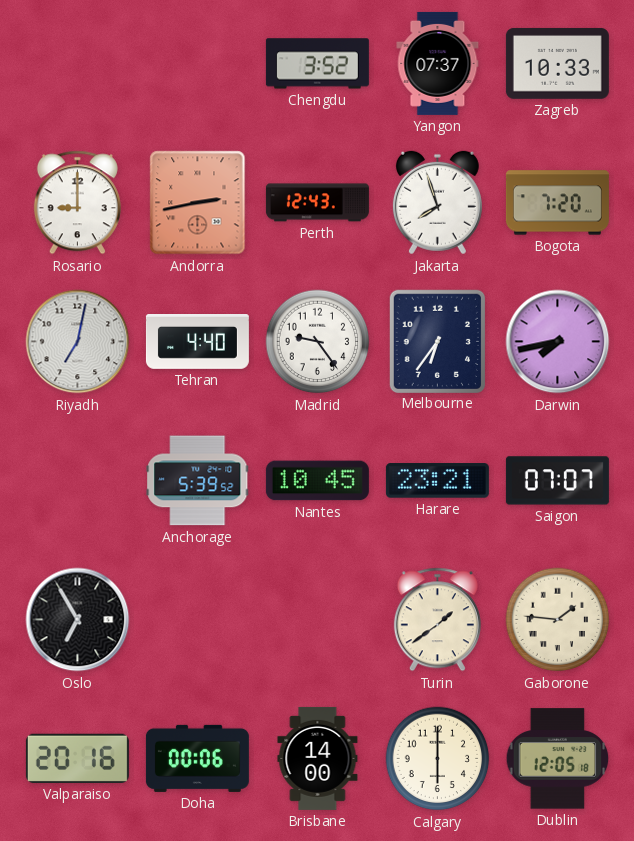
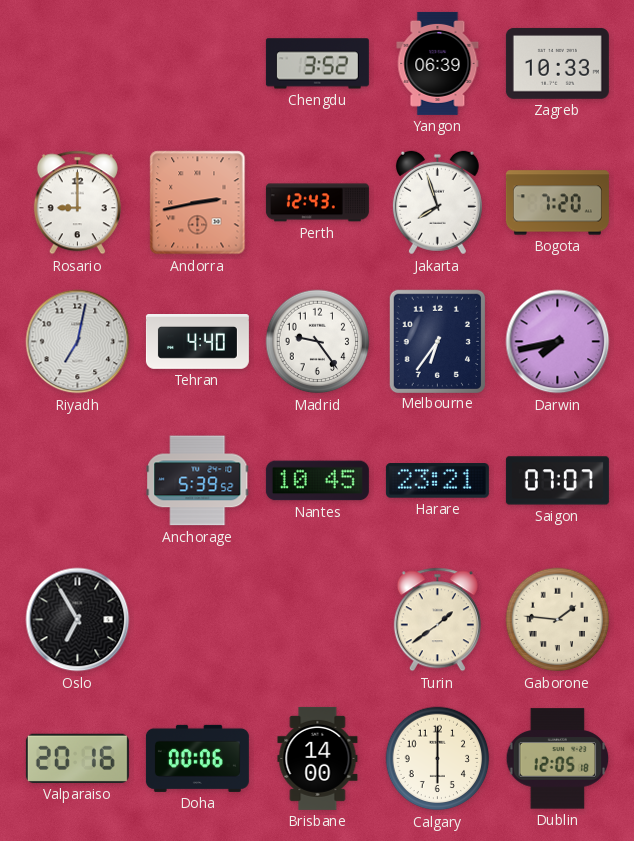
Yangon: 07:37 -> 06:39
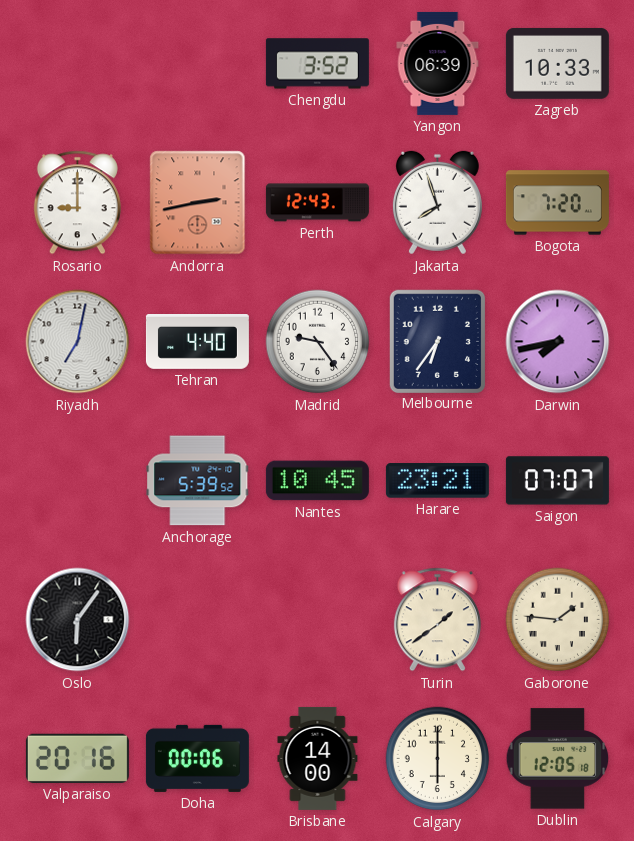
Oslo: 6:55 -> 6:06
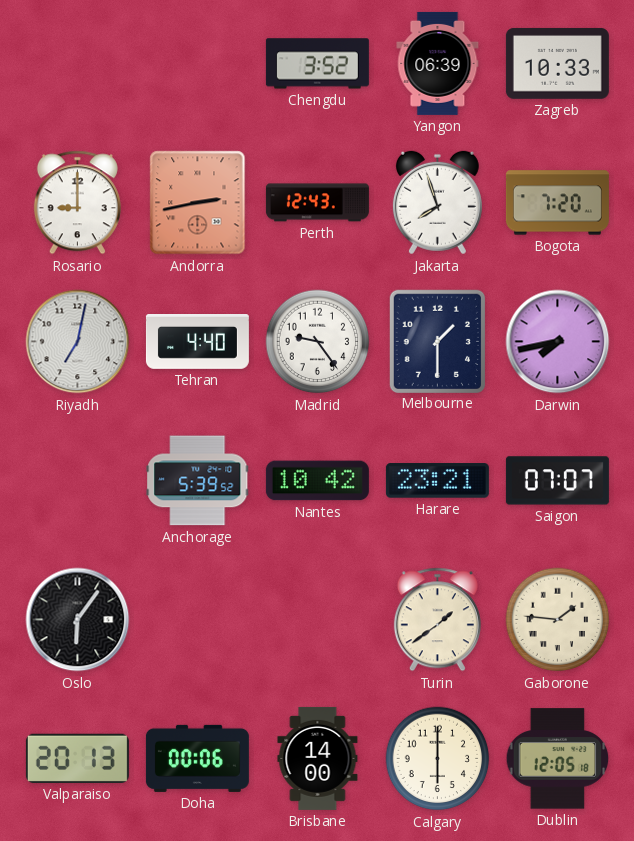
Melbourne: 6:36 -> 1:30
Nantes: 10:45 -> 10:42
Valparaiso: 20:16 -> 20:13
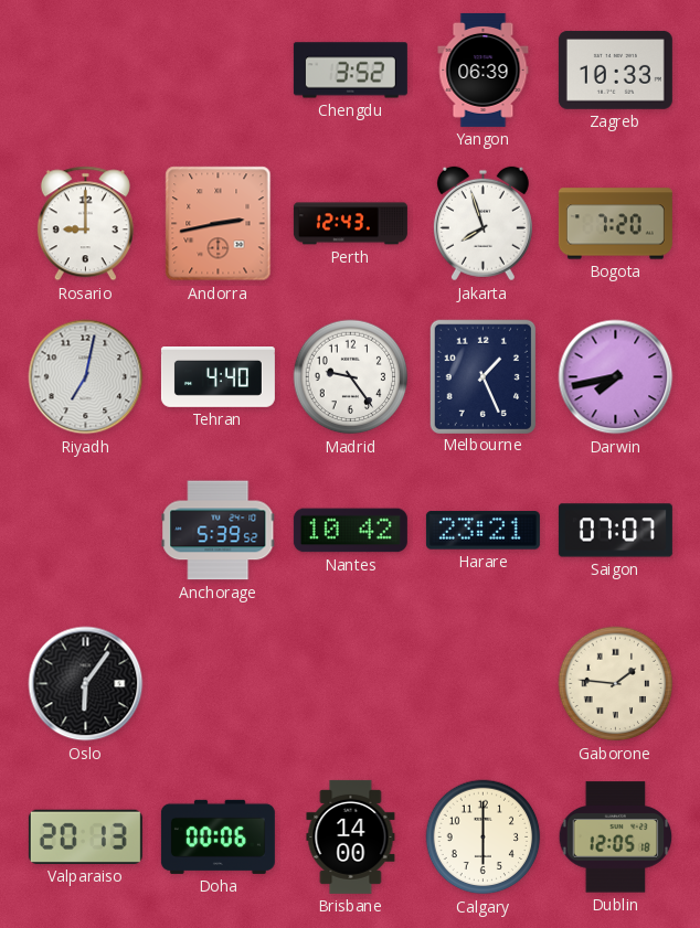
Melbourne: 1:30 -> 1:26
Turin: 1:39 -> none
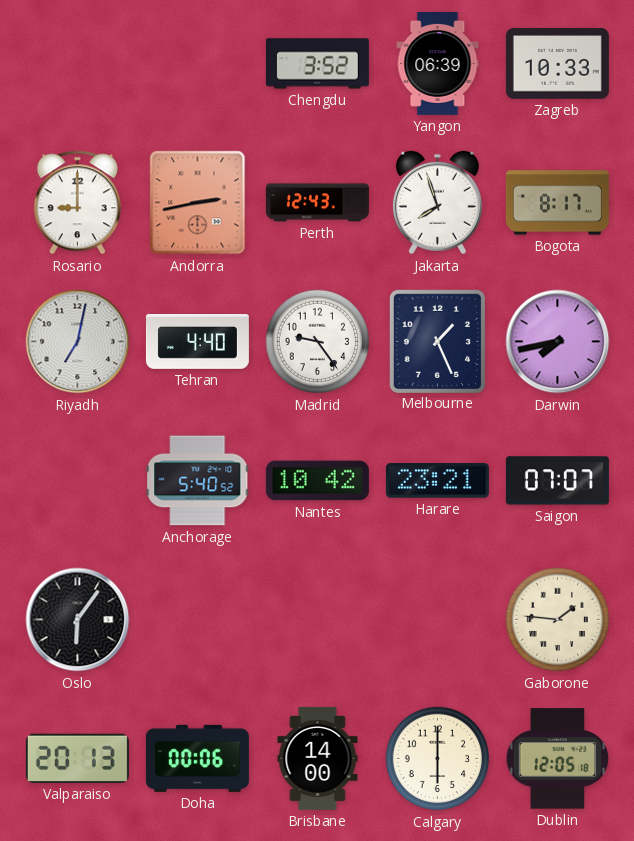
Bogota: 7:20 -> 8:17
Anchorage: 5:39 -> 5:40
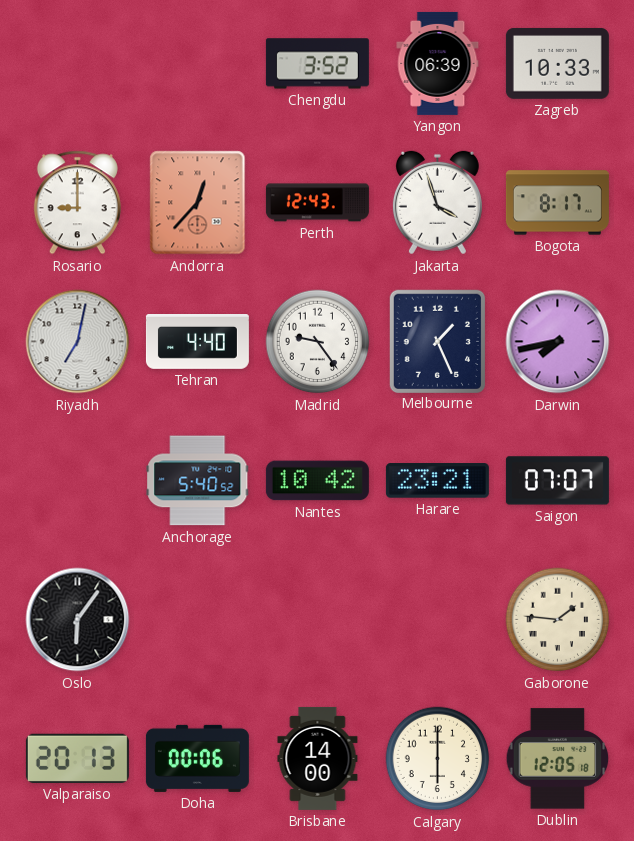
Andorra: 2:43 -> 12:37
Jakarta: 7:57 -> 3:57
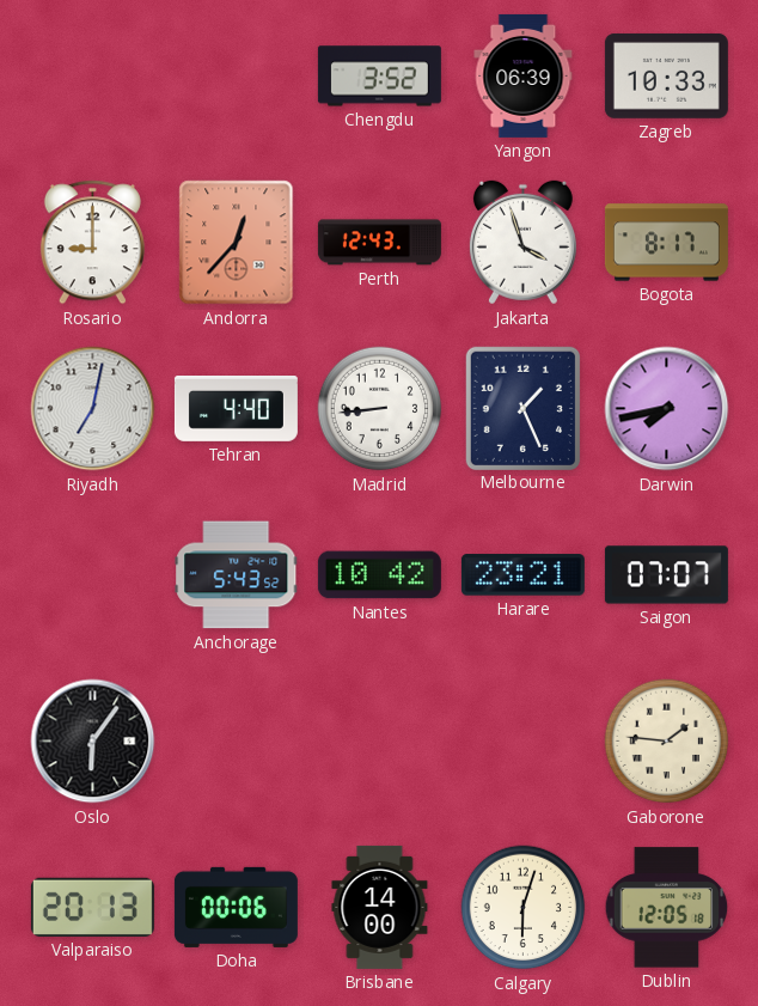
Madrid: 9:24 -> 8:44
Anchorage: 5:40 -> 5:43
Calgary: 6:00 -> 6:03
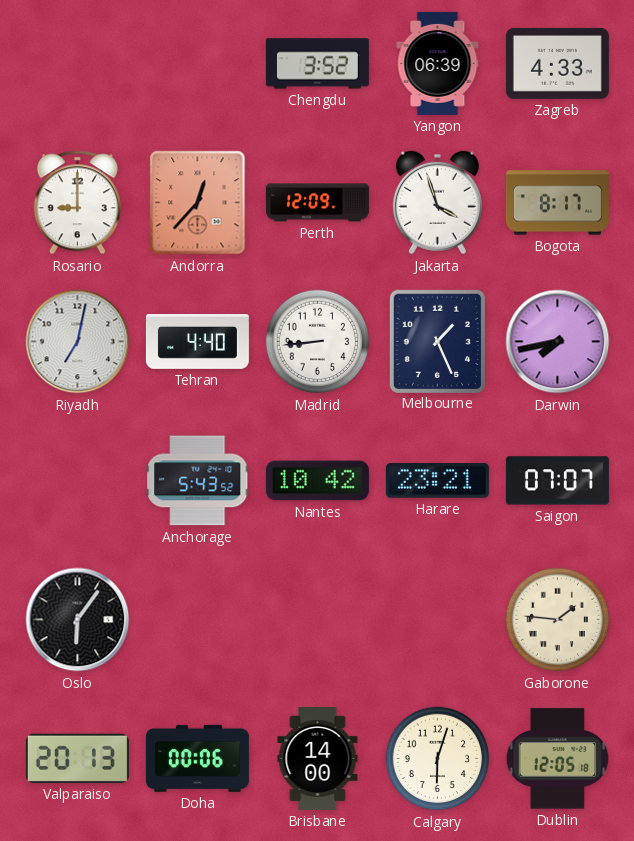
Zagreb: 10:33 -> 4:33
Perth: 12:43 -> 12:09
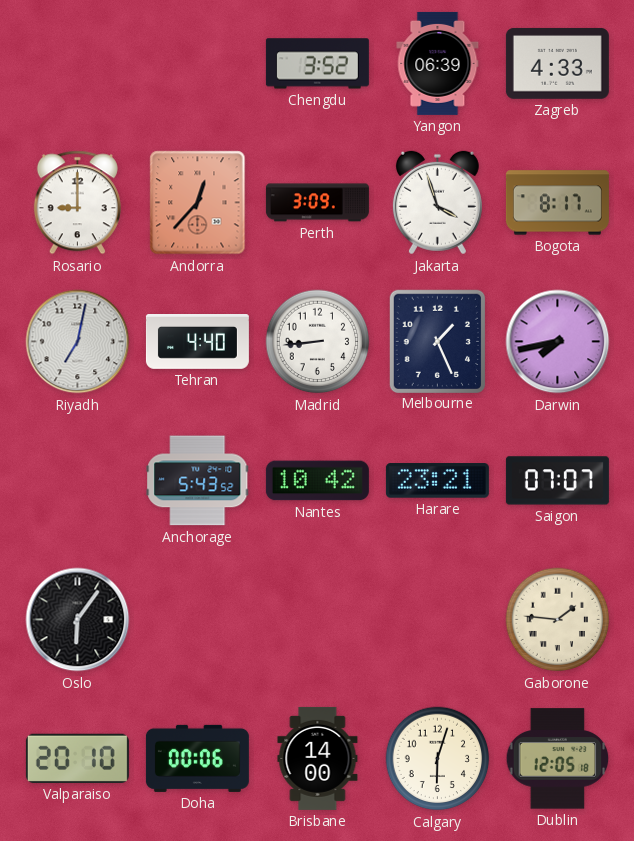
Perth: 12:09 -> 3:09
Valparaiso: 20:13 -> 20:10
